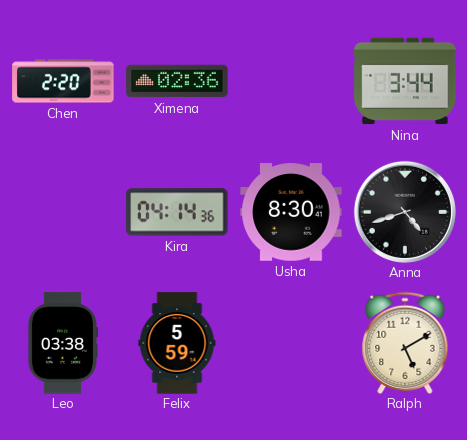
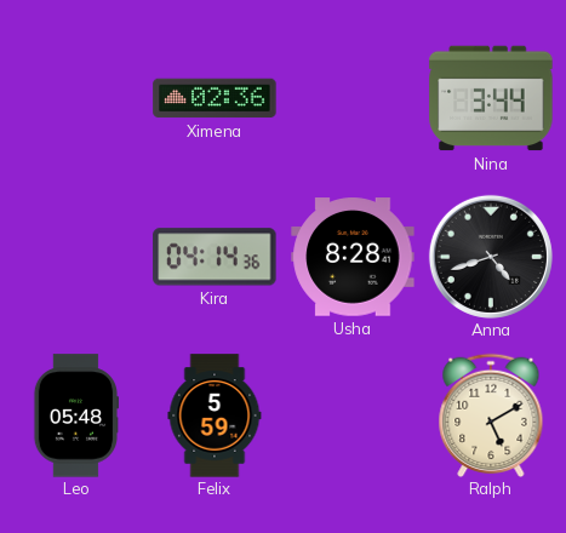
Chen: 2:20 -> none
Usha: 8:30 -> 8:28
Leo: 03:38 -> 05:48
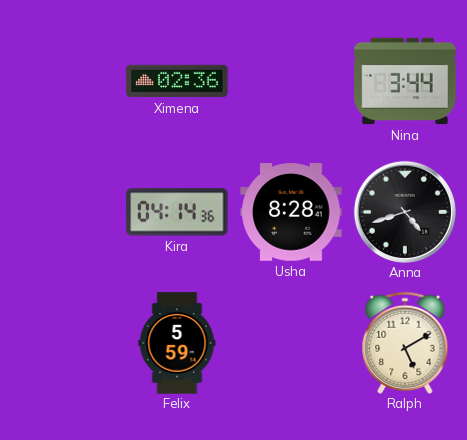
Leo: 05:48 -> none
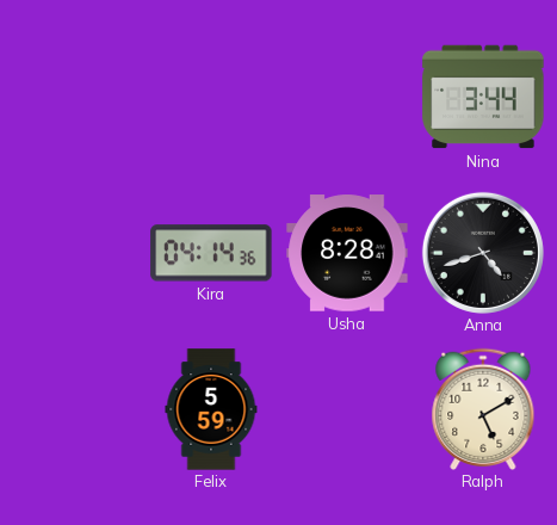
Ximena: 02:36 -> none
